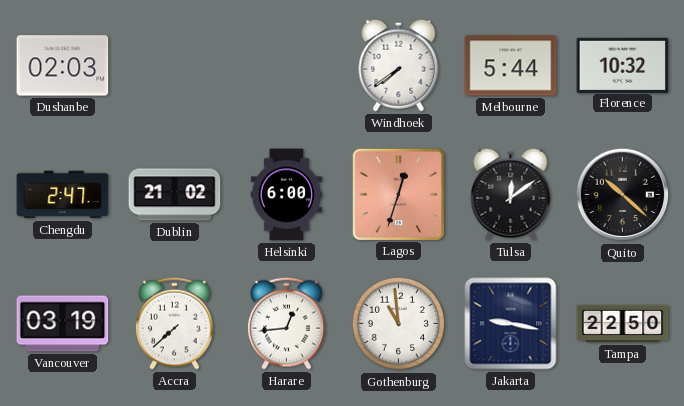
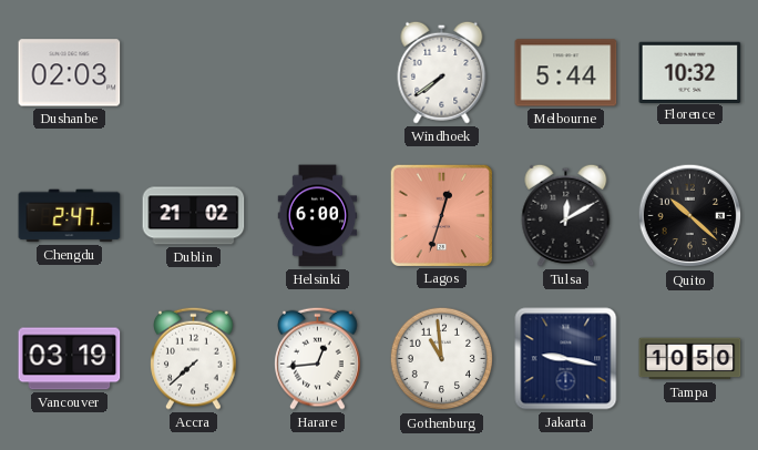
Tulsa: 12:09 -> 12:10
Tampa: 22:50 -> 10:50
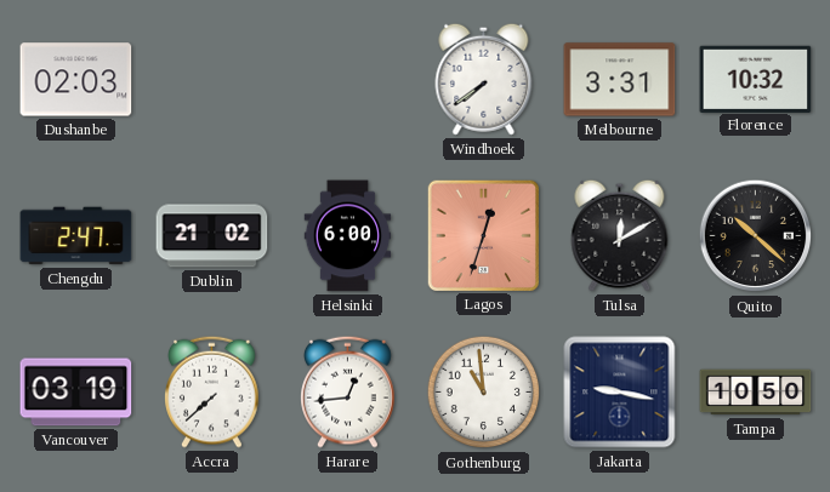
Melbourne: 5:44 -> 3:31
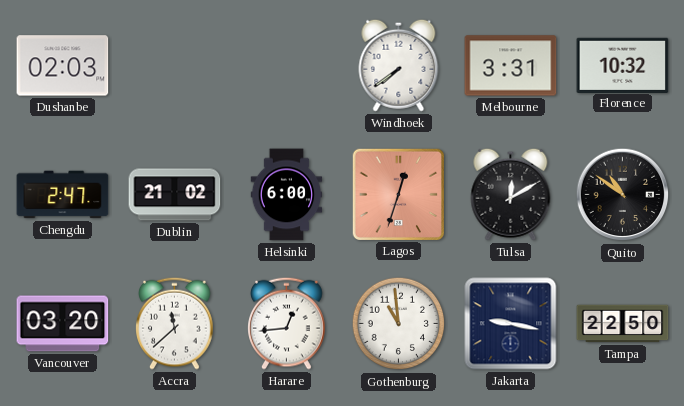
Quito: 10:22 -> 10:51
Vancouver: 03:19 -> 03:20
Accra: 7:38 -> 11:38
Tampa: 10:50 -> 22:50
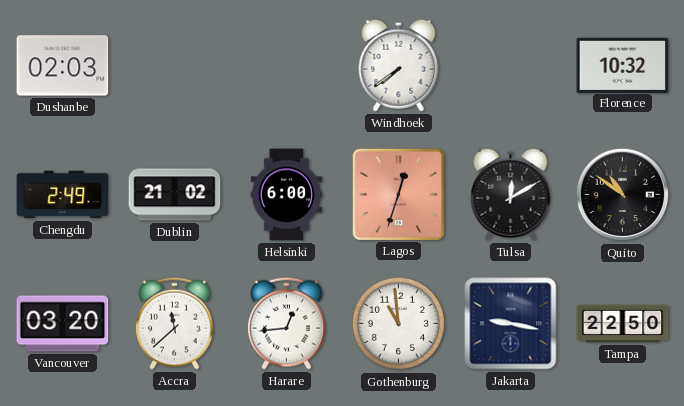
Melbourne: 3:31 -> none
Chengdu: 2:47 -> 2:49
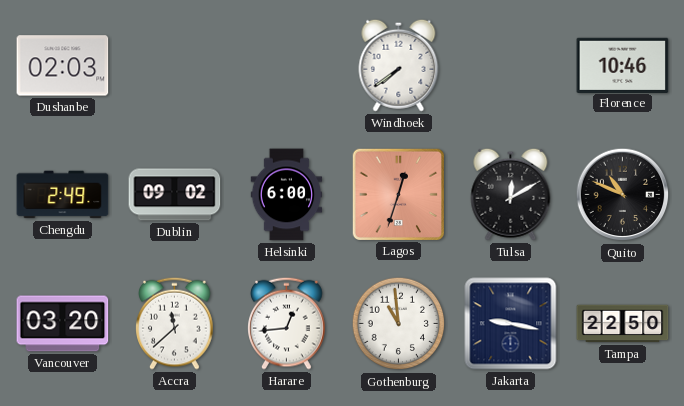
Florence: 10:32 -> 10:46
Dublin: 21:02 -> 09:02
Quito: 10:51 -> 10:49
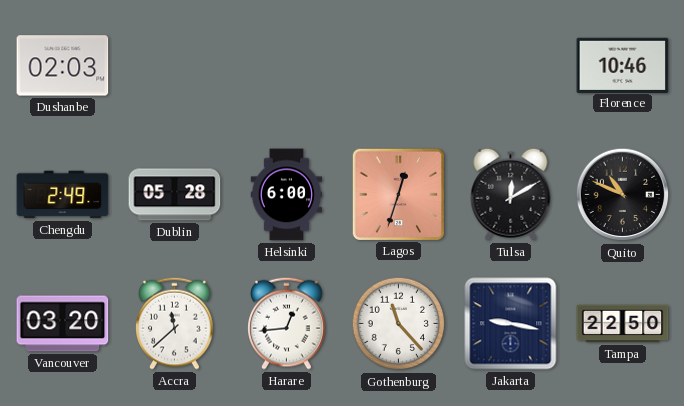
Windhoek: 7:39 -> none
Dublin: 09:02 -> 05:28
Gothenburg: 10:59 -> 11:23
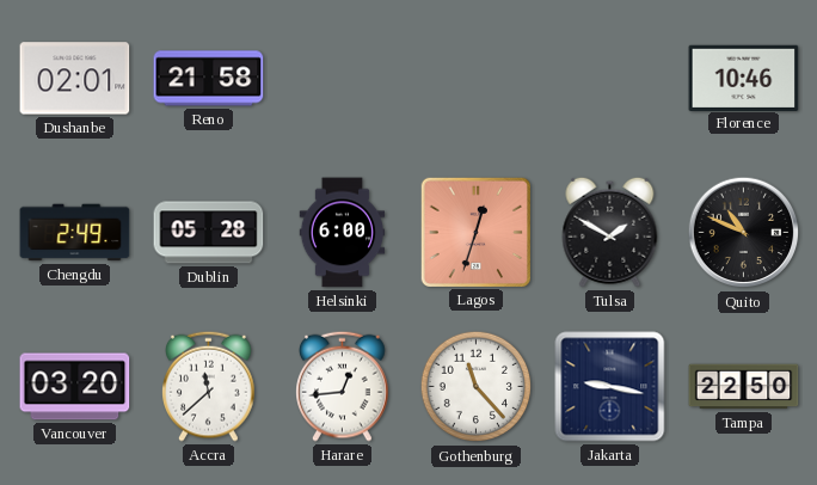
Dushanbe: 02:03 -> 02:01
Reno: none -> 21:58
Tulsa: 12:10 -> 1:50
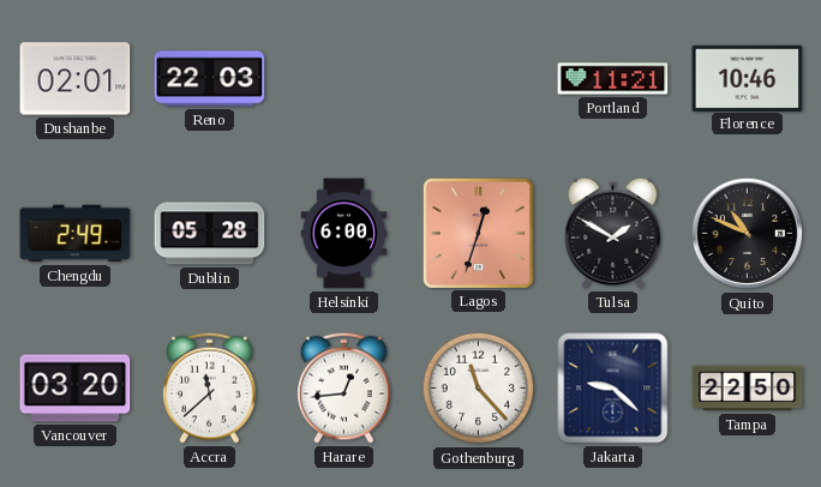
Reno: 21:58 -> 22:03
Portland: none -> 11:21
Jakarta: 9:17 -> 9:22
